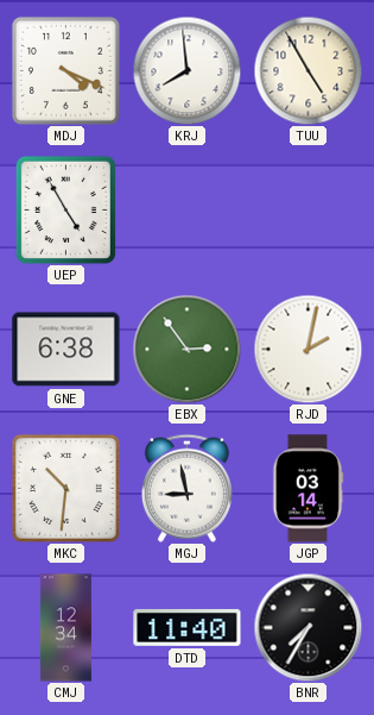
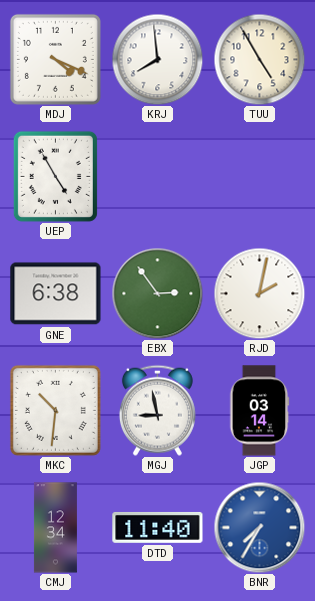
BNR dial: black -> blue
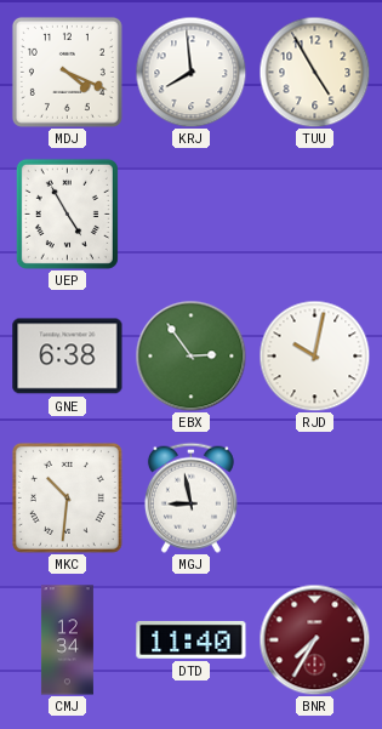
RJD: 2:02 -> 10:02
JGP: 03:14 -> none
BNR dial: blue -> burgundy
